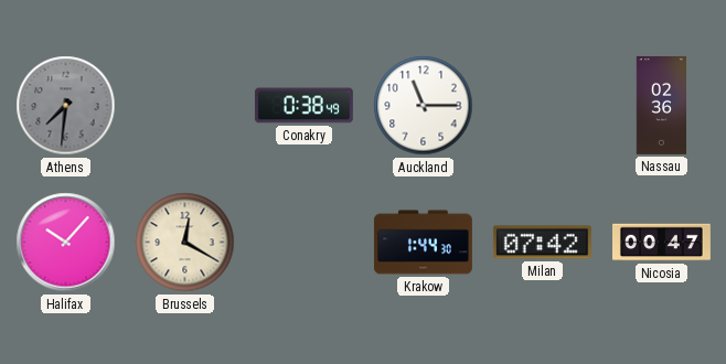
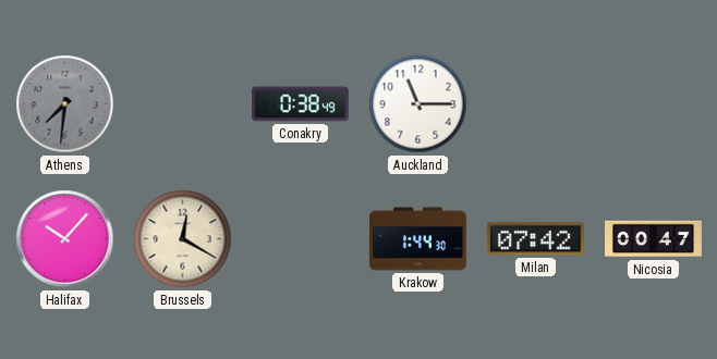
Nassau: 02:36 -> none
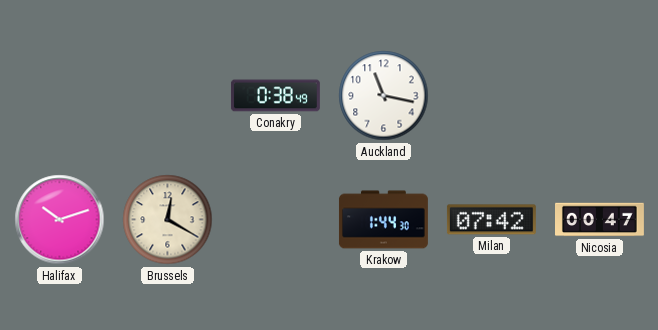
Athens: 7:31 -> none
Auckland: 11:15 -> 11:17
Halifax: 10:07 -> 10:12
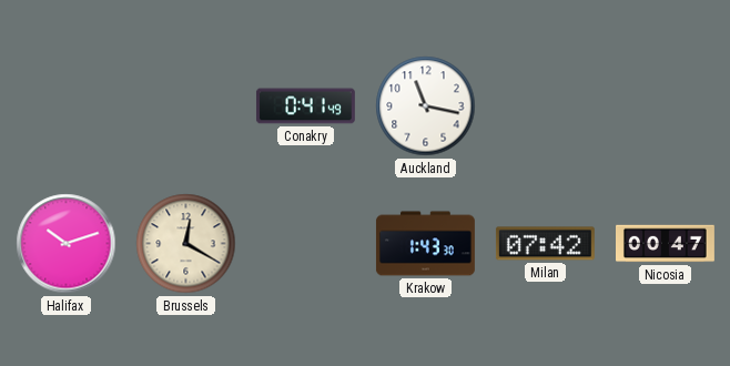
Conakry: 0:38 -> 0:41
Krakow: 1:44 -> 1:43
